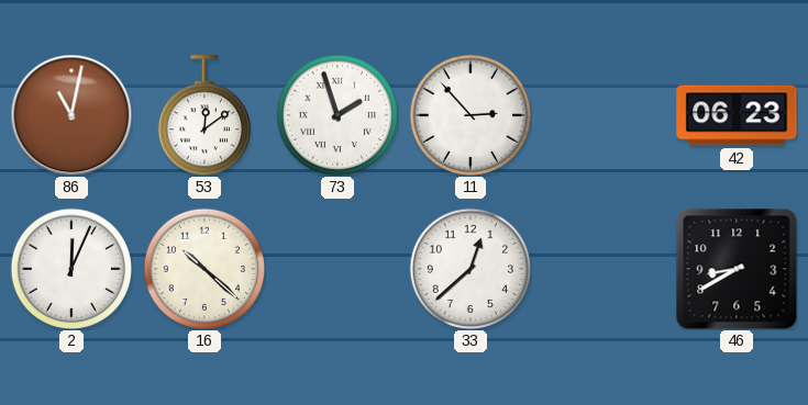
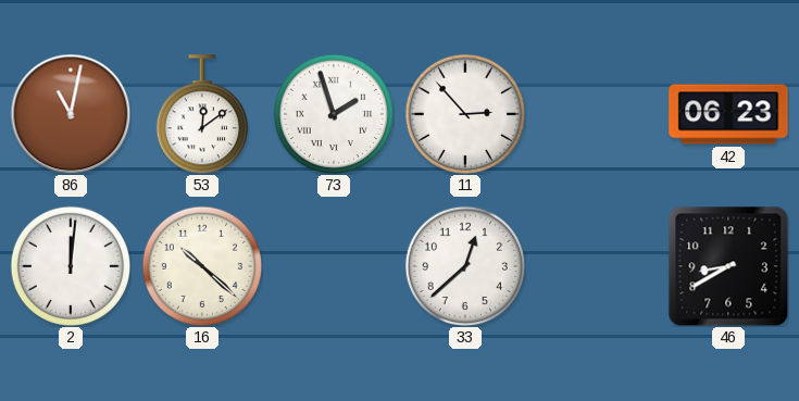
2: 12:04 -> 12:01
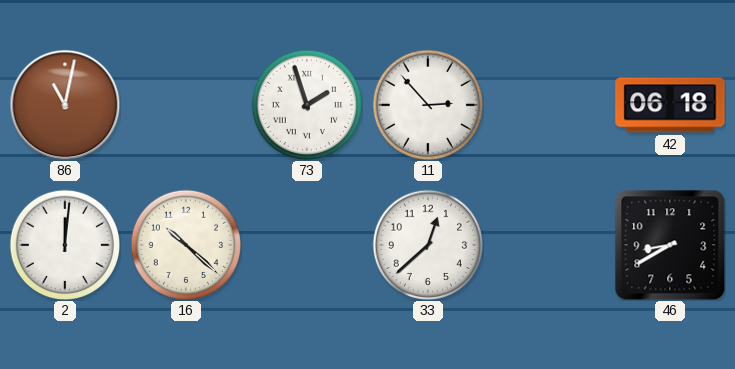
53: 12:09 -> none
42: 06:23 -> 06:18
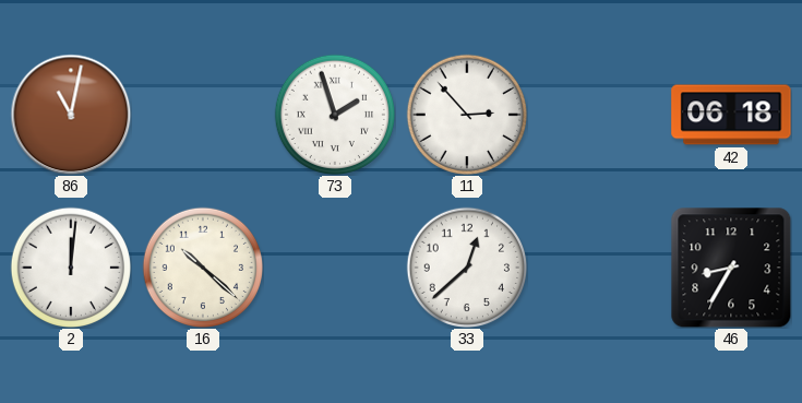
46: 8:40 -> 8:35
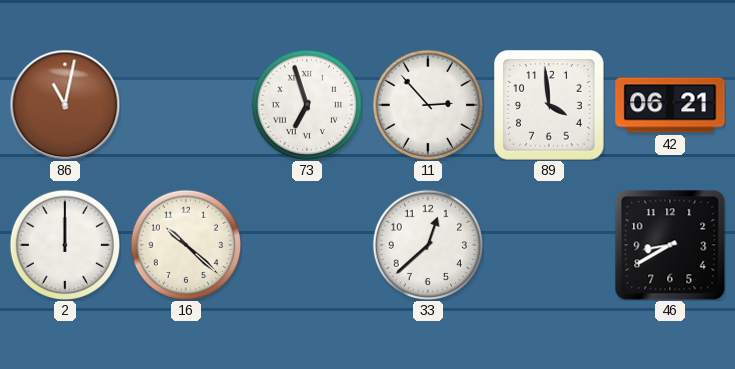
73: 1:57 -> 6:57
89: none -> 3:59
42: 06:18 -> 06:21
2: 12:01 -> 12:00
46: 8:35 -> 8:40
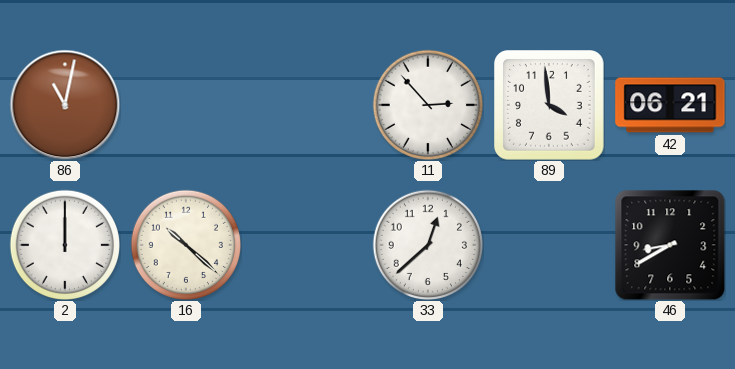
73: 6:57 -> none
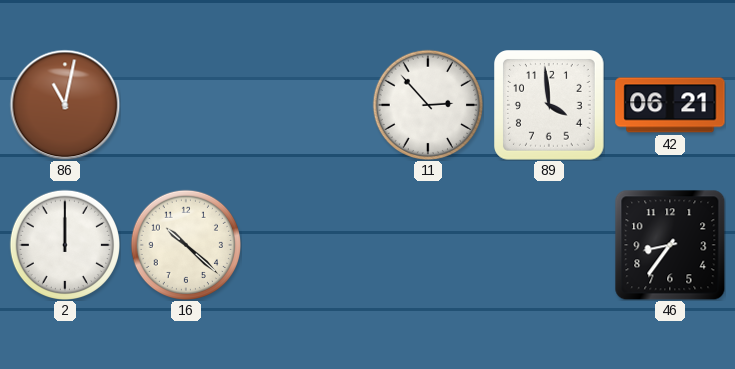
33: 12:38 -> none
46: 8:40 -> 8:36
